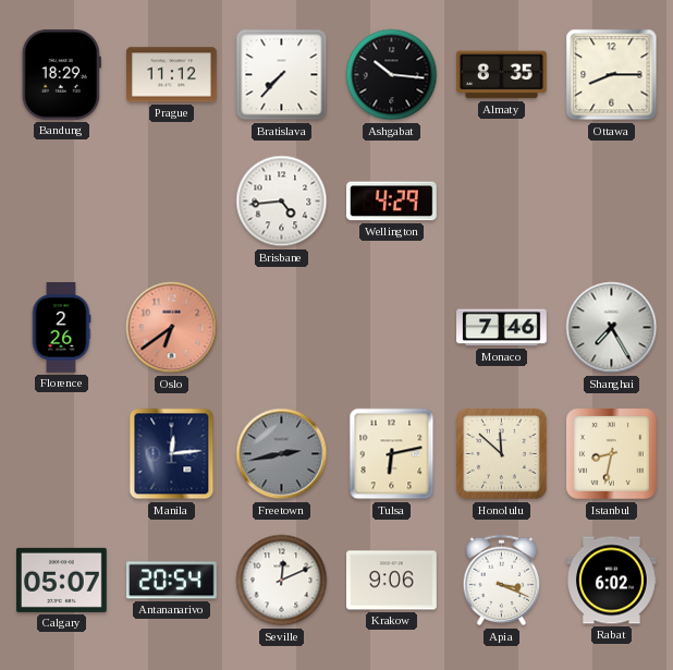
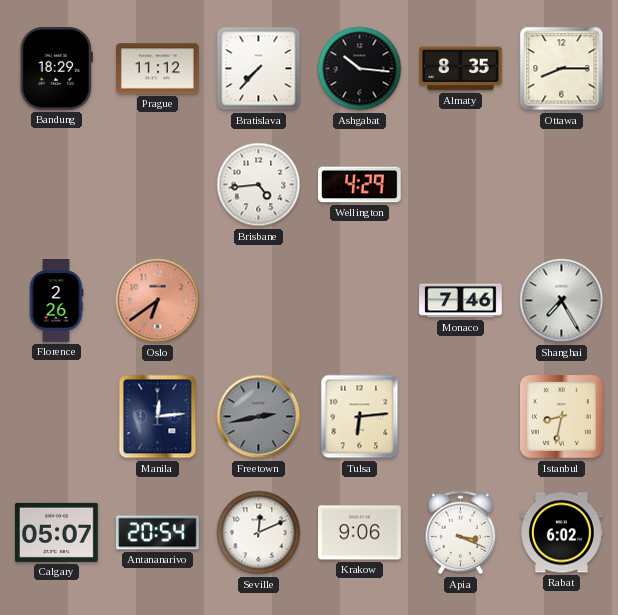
Tulsa: 6:13 -> 6:14
Honolulu: 11:52 -> none
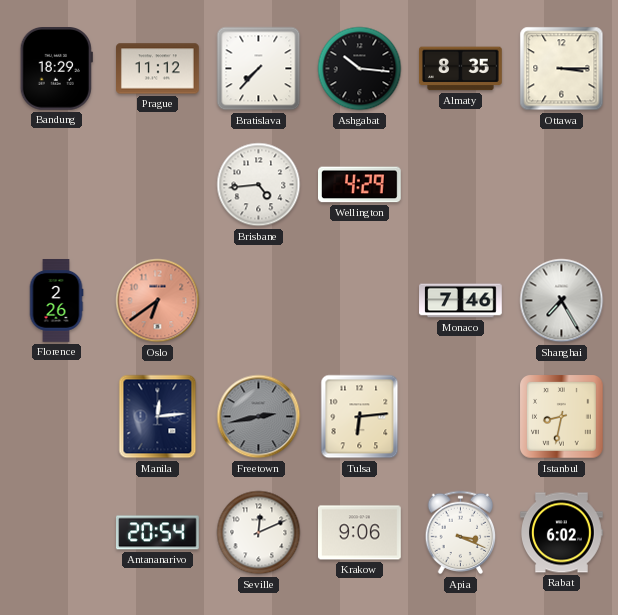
Ottawa: 8:15 -> 3:15
Calgary: 05:07 -> none
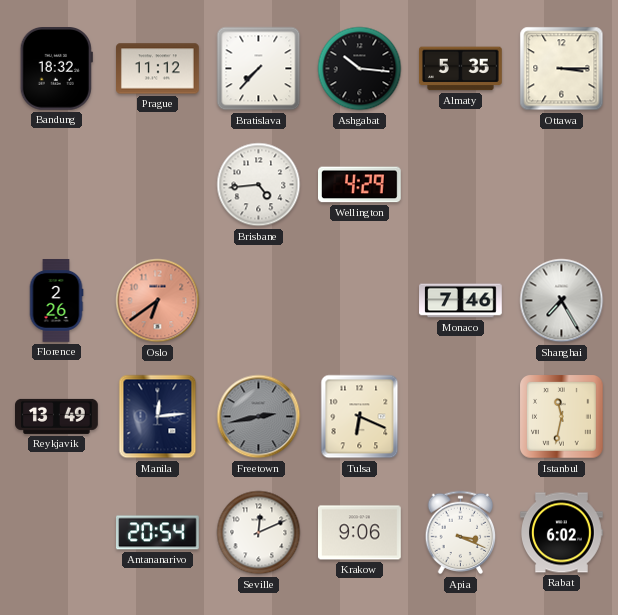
Bandung: 18:29 -> 18:32
Almaty: 8:35 -> 5:35
Reykjavik: none -> 13:49
Tulsa: 6:14 -> 6:19
Istanbul: 8:32 -> 11:32
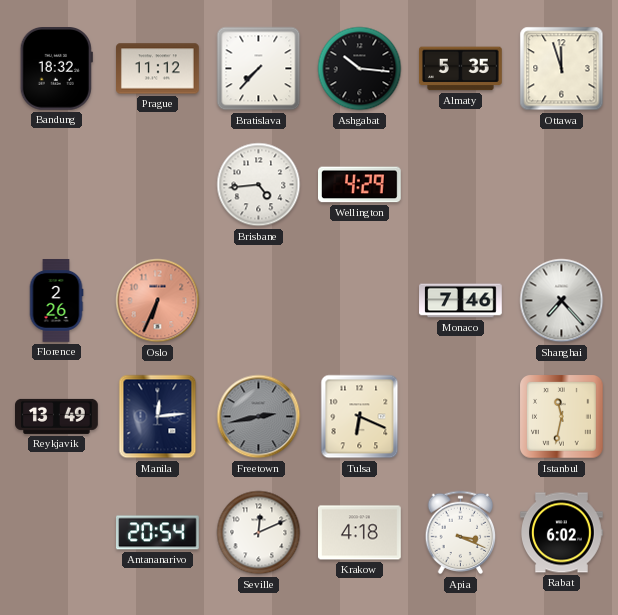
Ottawa: 3:15 -> 11:57
Oslo: 6:39 -> 6:34
Shanghai: 7:25 -> 7:23
Krakow: 9:06 -> 4:18
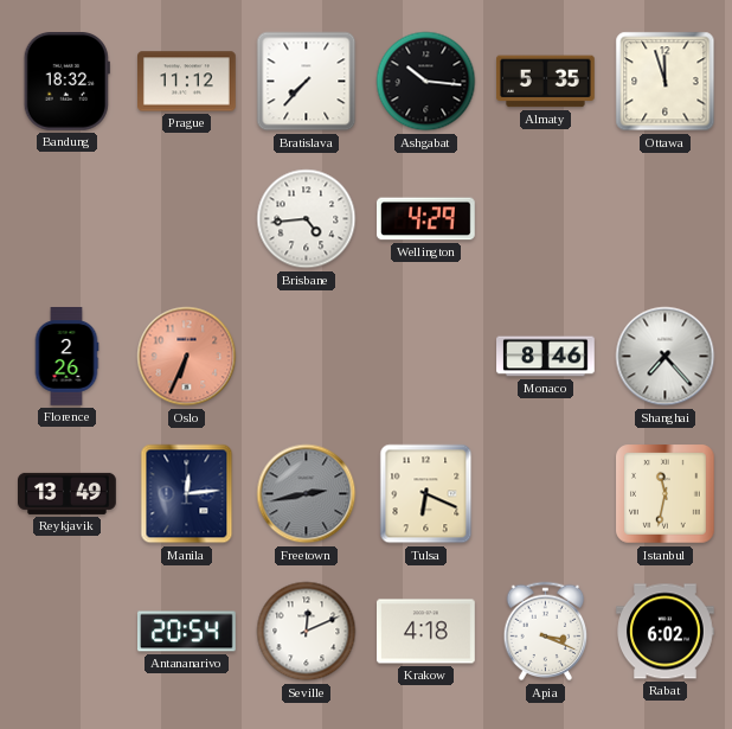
Monaco: 7:46 -> 8:46
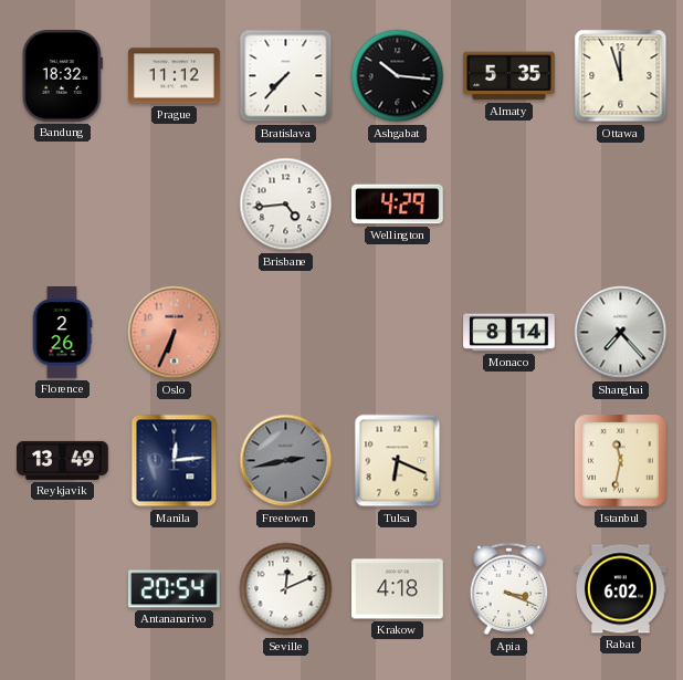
Monaco: 8:46 -> 8:14
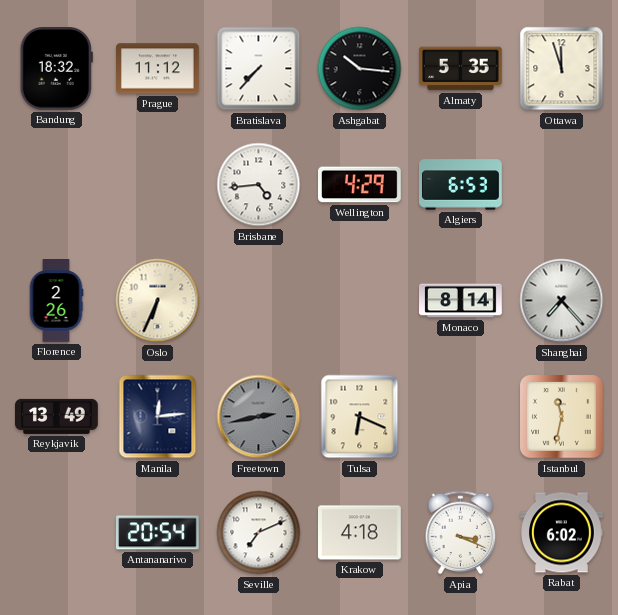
Algiers: none -> 6:53
Oslo dial: salmon -> cream
Seville: 12:11 -> 7:11
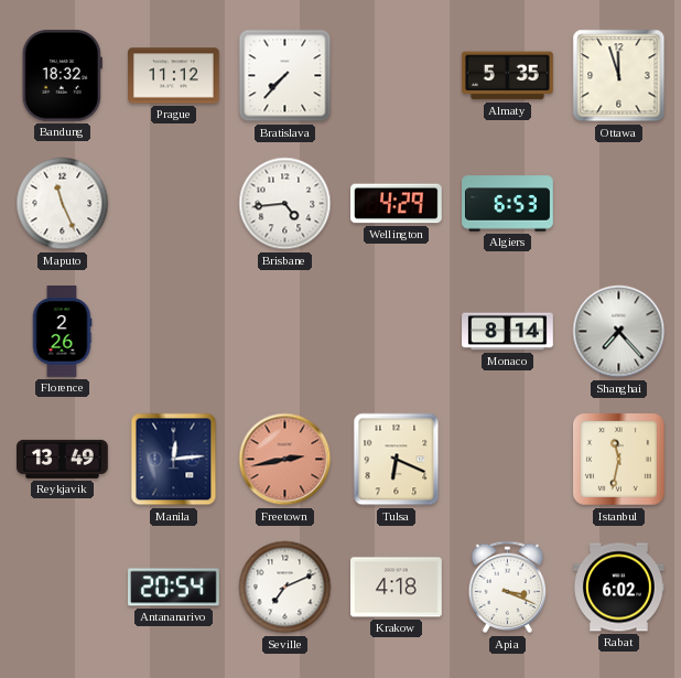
Ashgabat: 10:16 -> none
Maputo: none -> 11:26
Oslo: 6:34 -> none
Freetown dial: grey -> salmon
